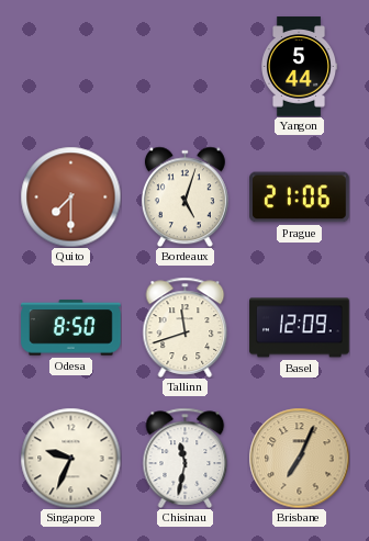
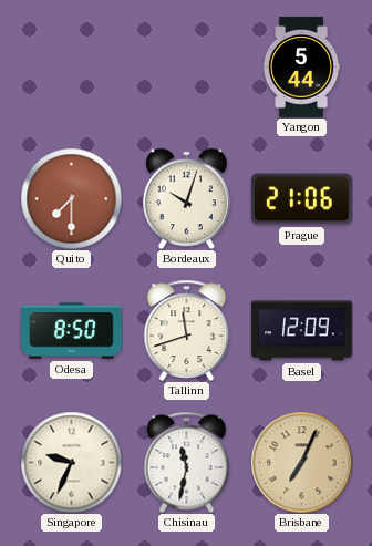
Bordeaux: 5:03 -> 10:03
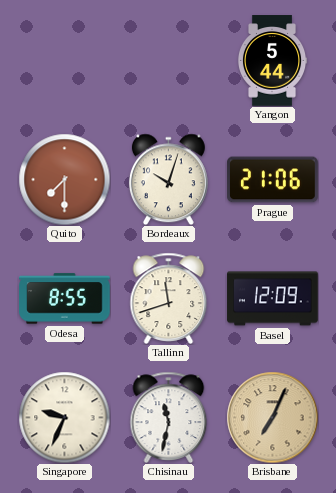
Odesa: 8:50 -> 8:55
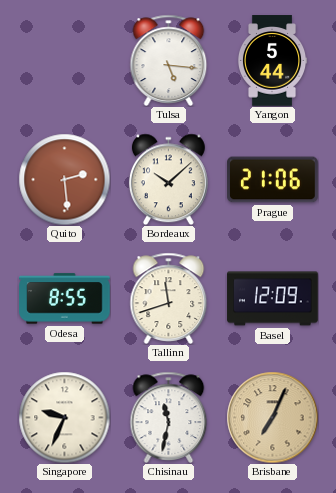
Tulsa: none -> 5:16
Quito: 7:30 -> 2:29
Bordeaux: 10:03 -> 10:08
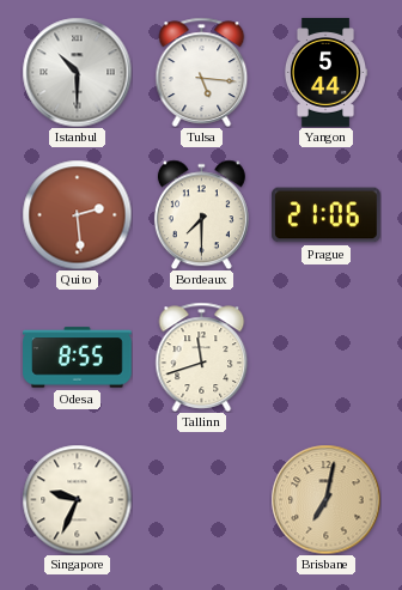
Istanbul: none -> 10:30
Bordeaux: 10:08 -> 7:30
Basel: 12:09 -> none
Chisinau: 11:32 -> none
Brisbane: 7:04 -> 7:02
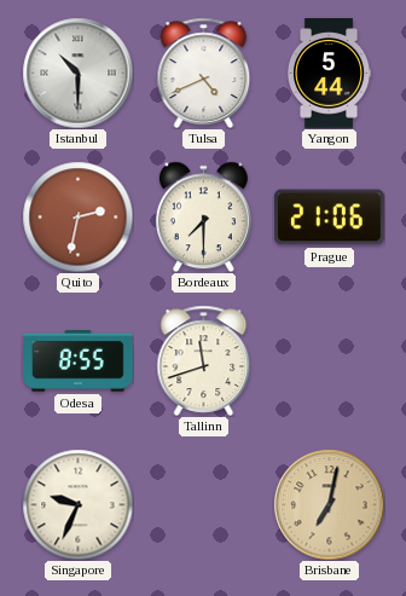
Tulsa: 5:16 -> 4:41
Quito: 2:29 -> 2:32
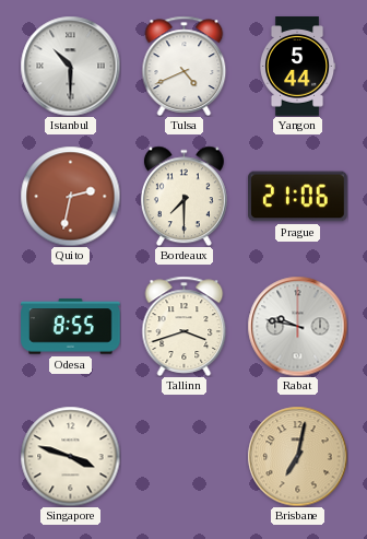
Tallinn: 11:42 -> 3:42
Rabat: none -> 9:47
Singapore: 9:34 -> 3:48
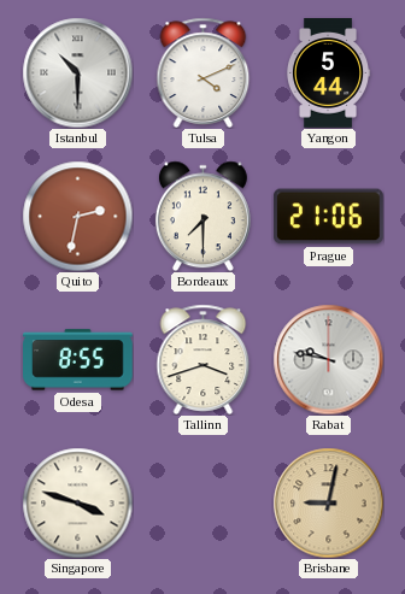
Tulsa: 4:41 -> 4:11
Brisbane: 7:02 -> 9:02
